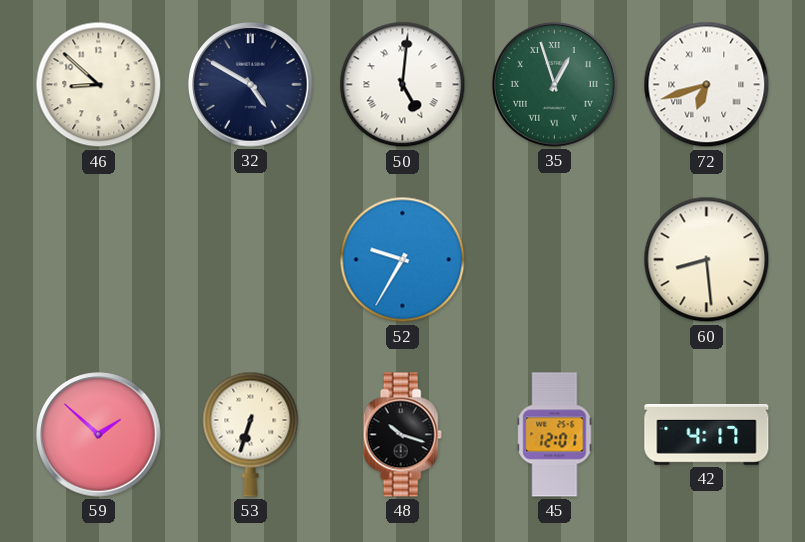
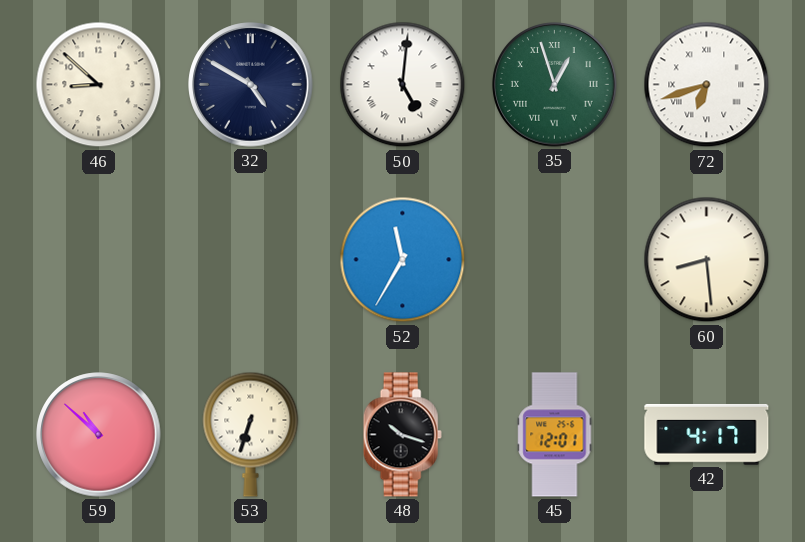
52: 9:35 -> 11:35
59: 1:52 -> 10:52
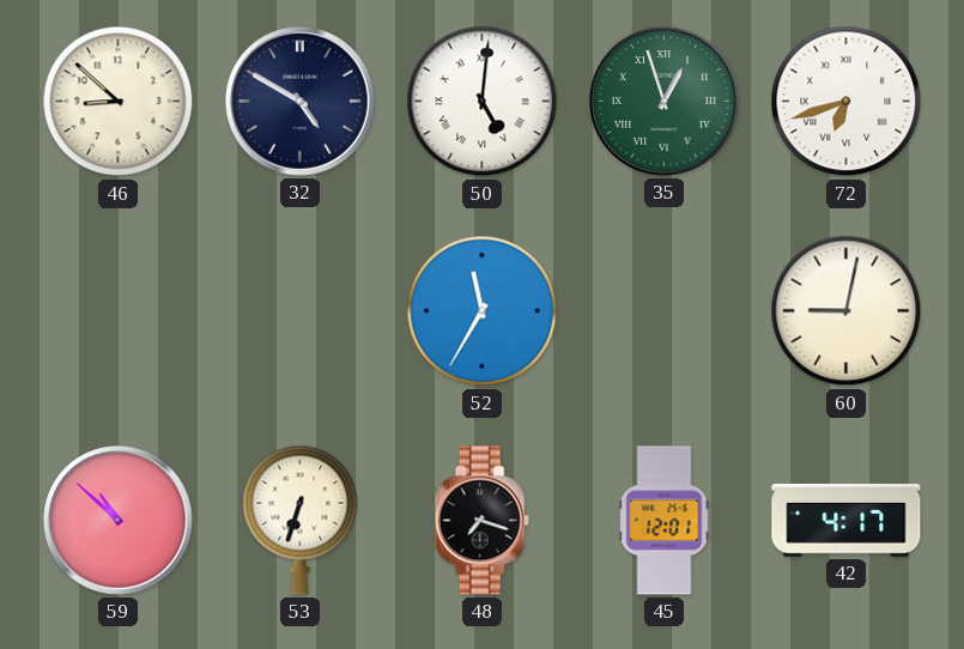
60: 8:29 -> 9:02
48: 10:18 -> 7:18
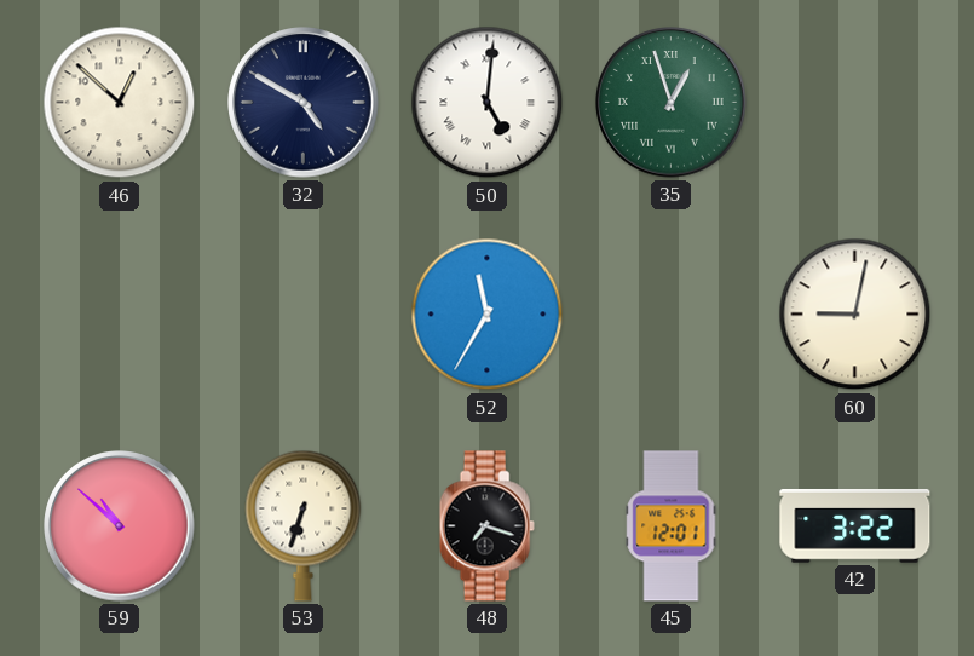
46: 8:52 -> 12:52
72: 6:42 -> none
42: 4:17 -> 3:22
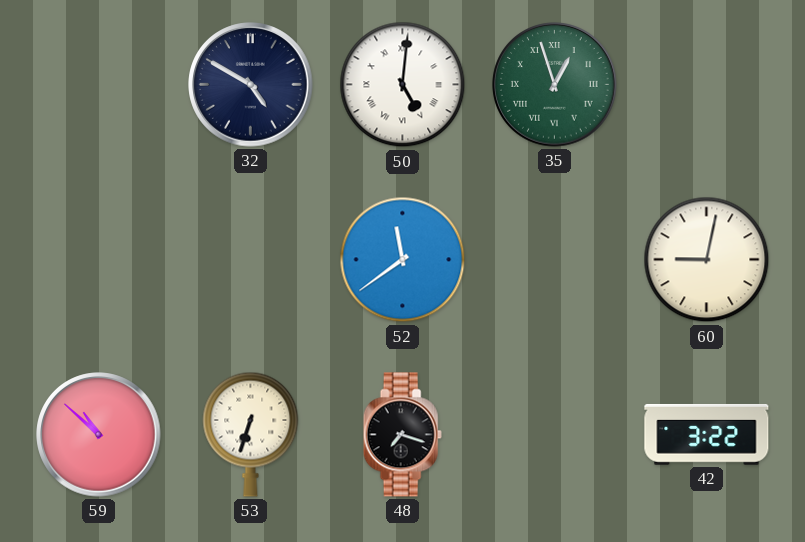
46: 12:52 -> none
52: 11:35 -> 11:39
45: 12:01 -> none
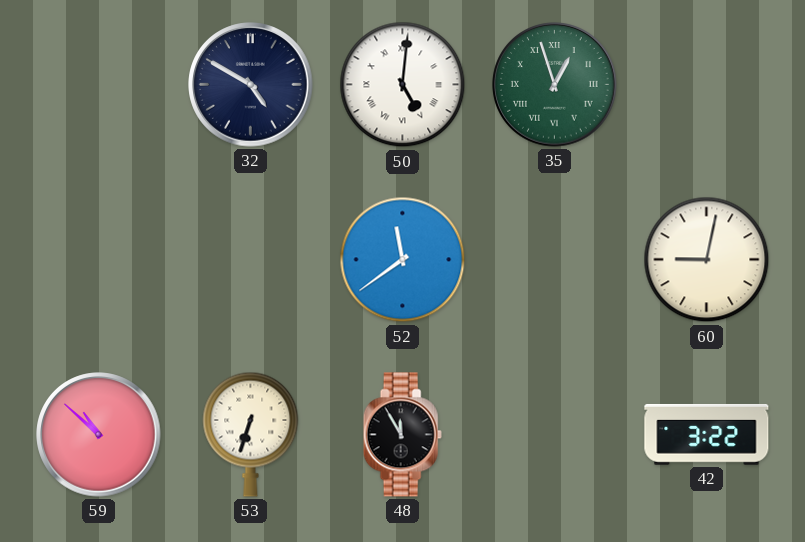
48: 7:18 -> 11:55
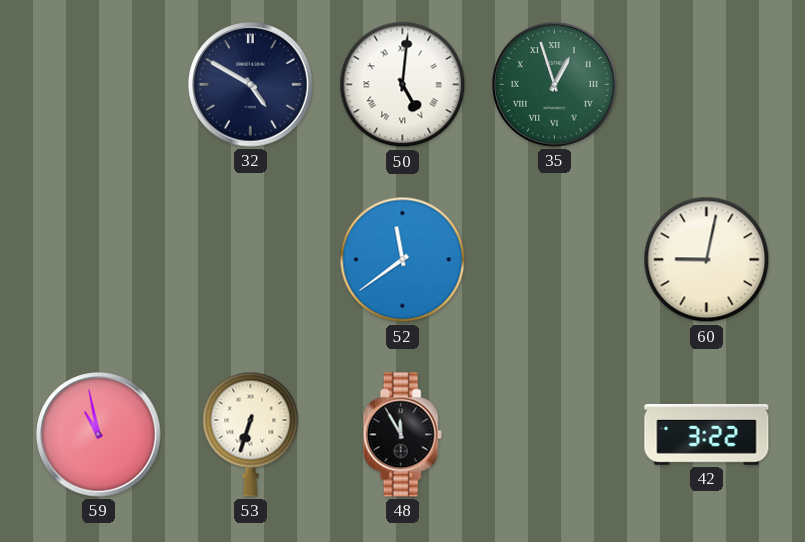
59: 10:52 -> 10:58
